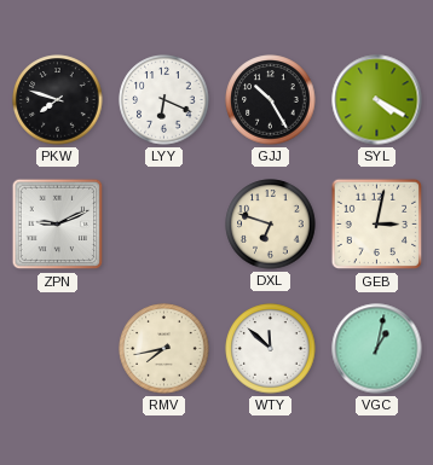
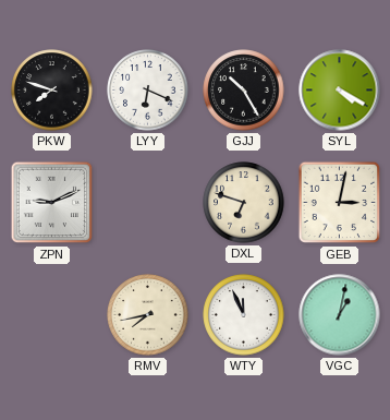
WTY: 11:52 -> 11:56
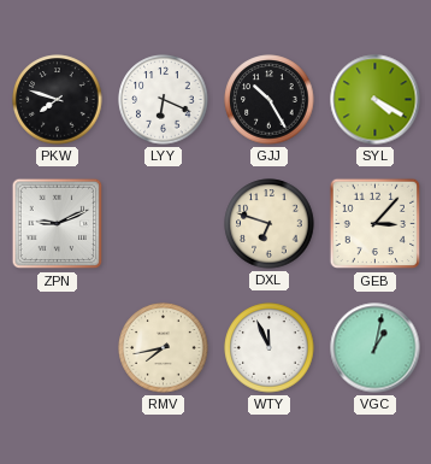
GEB: 3:02 -> 3:07
